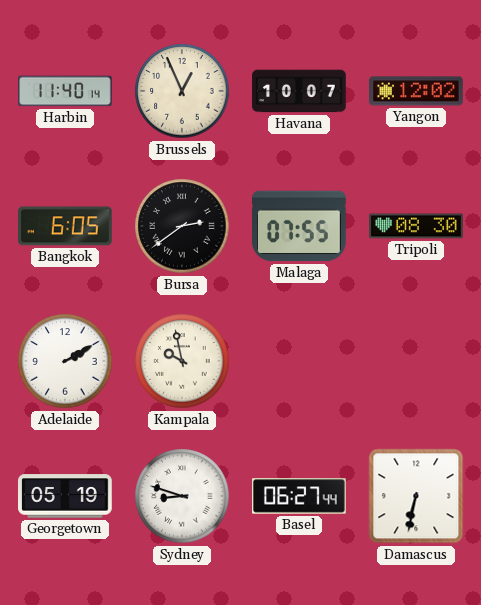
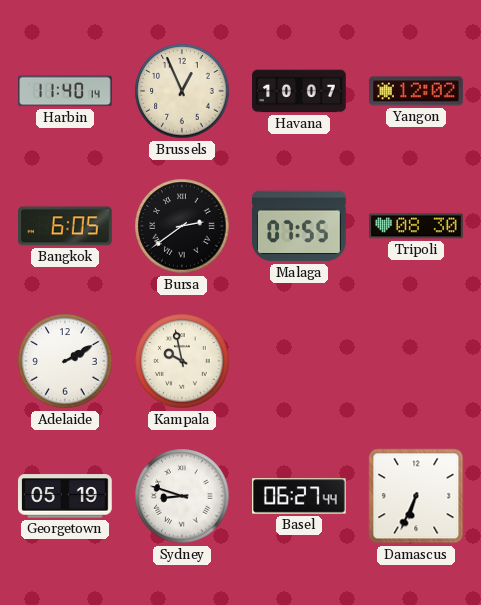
Damascus: 6:32 -> 6:34
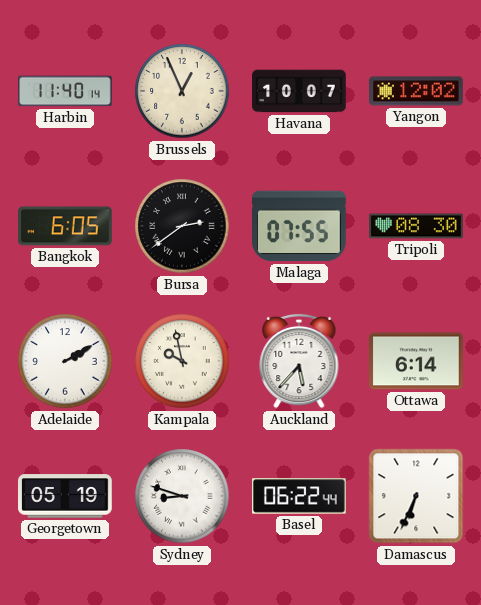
Auckland: none -> 5:37
Ottawa: none -> 6:14
Basel: 06:27 -> 06:22
